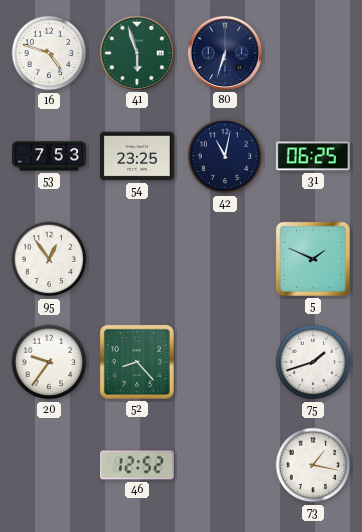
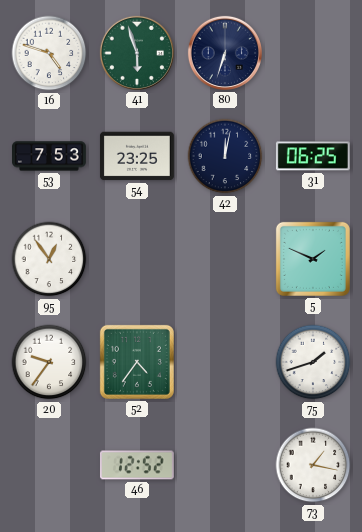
42: 11:02 -> 12:02
52: 8:23 -> 4:36
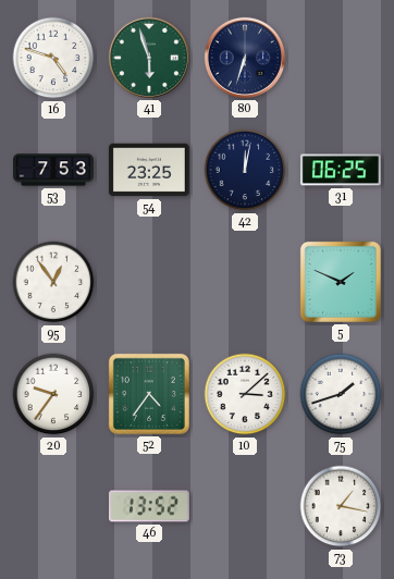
10: none -> 3:08
46: 12:52 -> 13:52
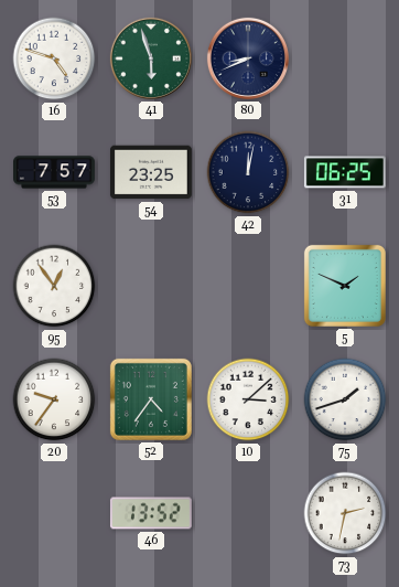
80: 6:33 -> 8:41
53: 7:53 -> 7:57
73: 1:17 -> 2:32
